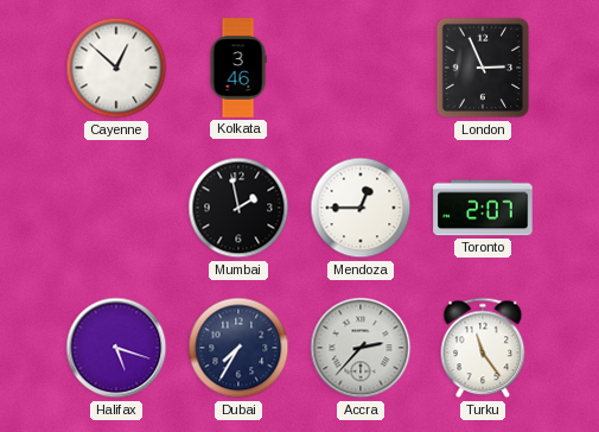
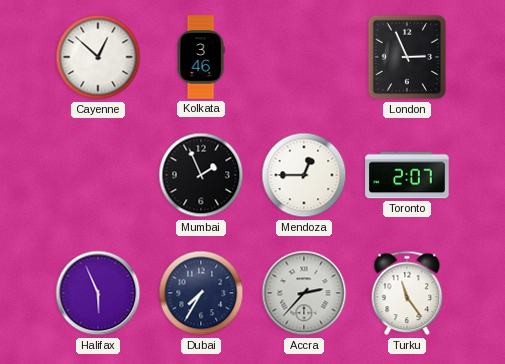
Mumbai: 1:58 -> 1:56
Halifax: 5:18 -> 5:56
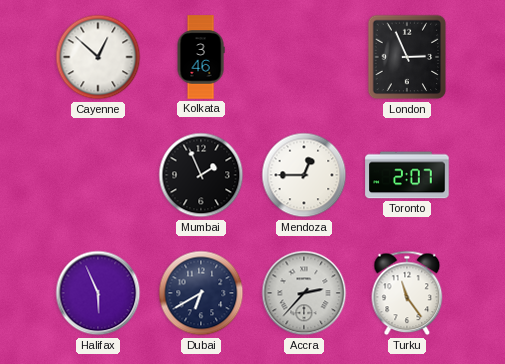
Dubai: 7:35 -> 6:40
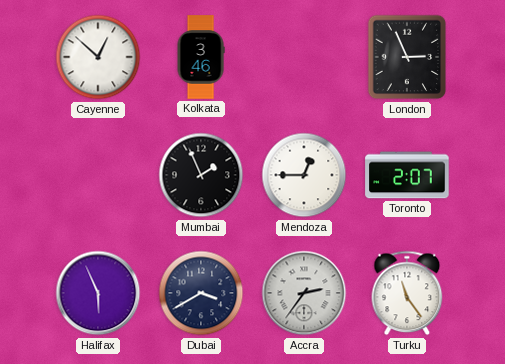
Dubai: 6:40 -> 3:40
Accra: 2:37 -> 2:36
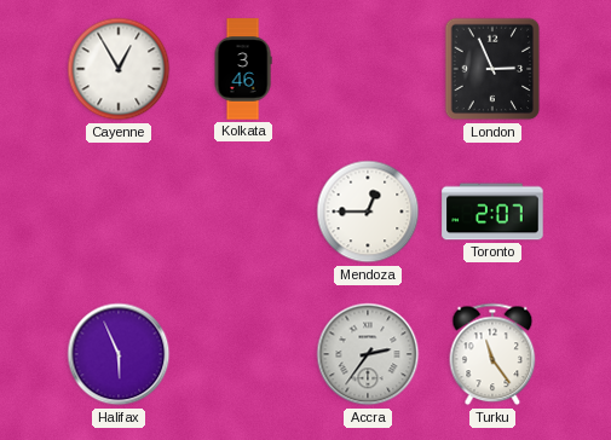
Cayenne: 12:52 -> 12:55
Mumbai: 1:56 -> none
Dubai: 3:40 -> none
